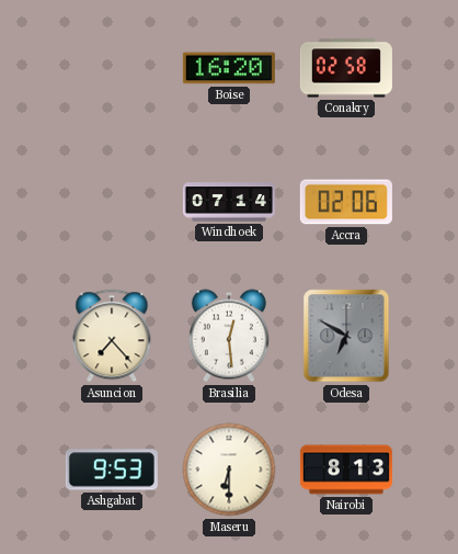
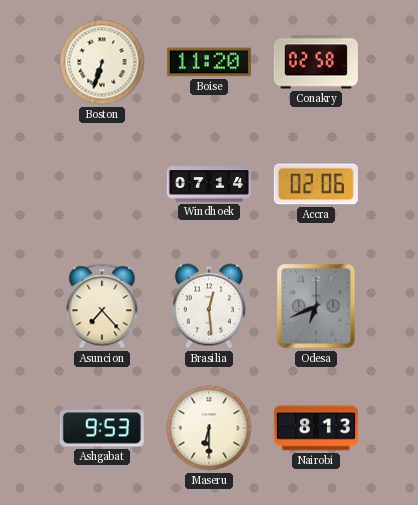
Boston: none -> 6:33
Boise: 16:20 -> 11:20
Odesa: 6:50 -> 6:41
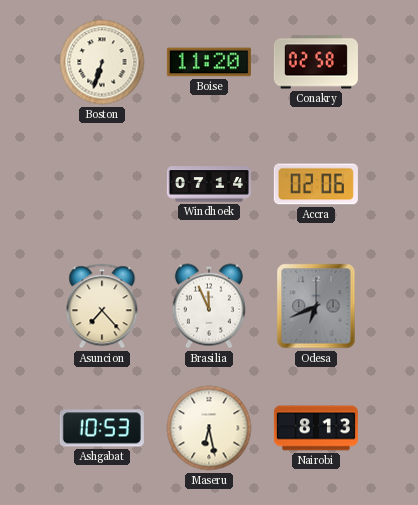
Brasilia: 12:29 -> 11:56
Ashgabat: 9:53 -> 10:53
Maseru: 6:30 -> 6:28
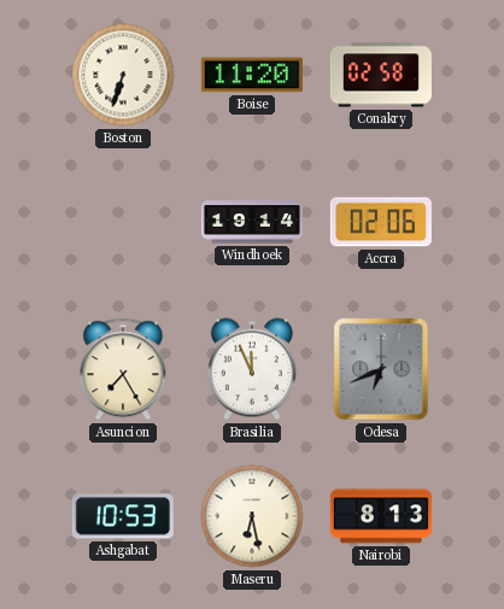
Windhoek: 07:14 -> 19:14
Asuncion: 7:23 -> 7:25
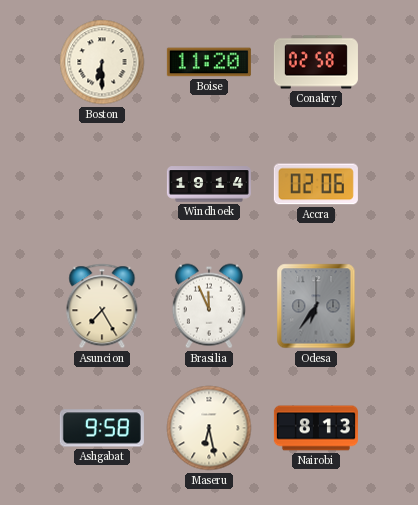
Boston: 6:33 -> 6:30
Odesa: 6:41 -> 6:36
Ashgabat: 10:53 -> 9:58
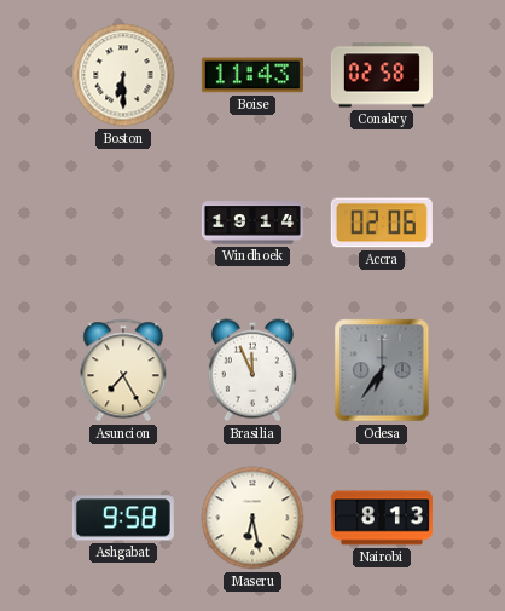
Boise: 11:20 -> 11:43
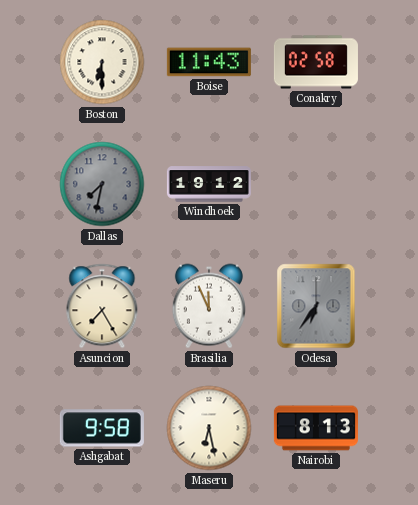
Dallas: none -> 7:32
Windhoek: 19:14 -> 19:12
Accra: 02:06 -> none
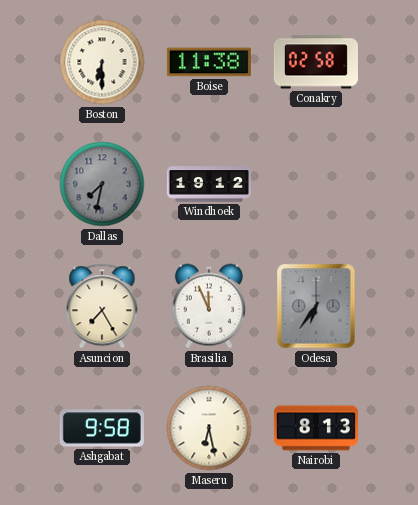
Boise: 11:43 -> 11:38
